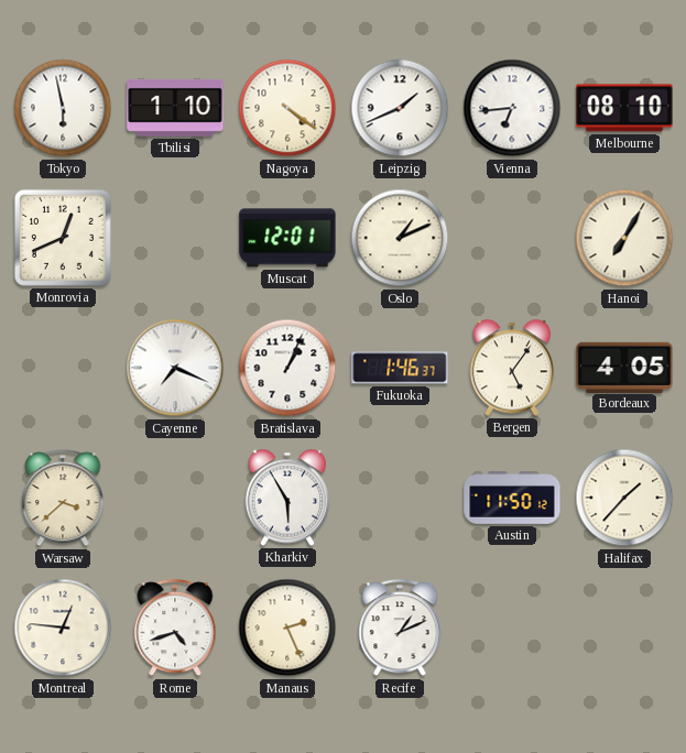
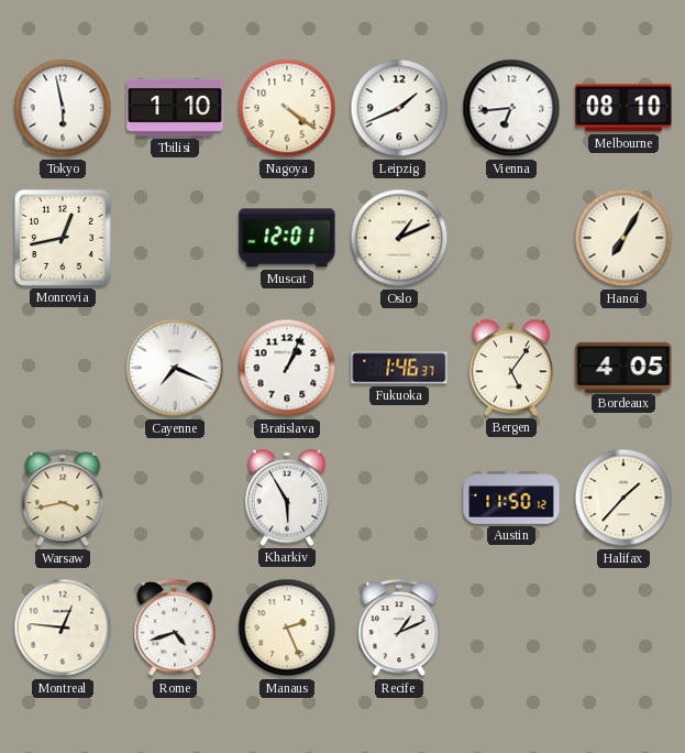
Monrovia: 12:41 -> 12:43
Warsaw: 3:38 -> 3:43
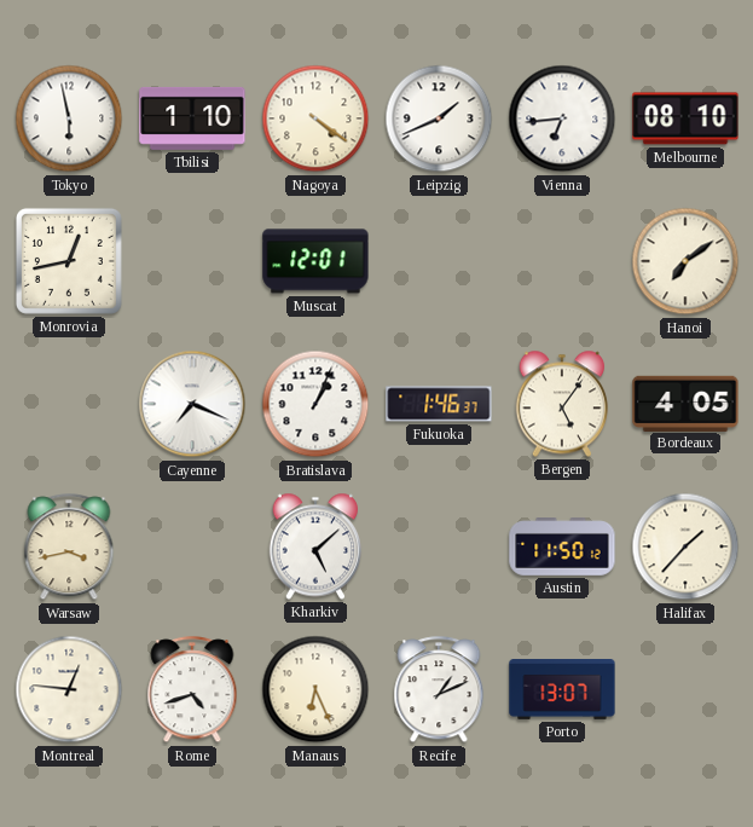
Oslo: 1:11 -> none
Hanoi: 7:05 -> 7:09
Kharkiv: 5:55 -> 5:08
Manaus: 2:26 -> 6:26
Porto: none -> 13:07
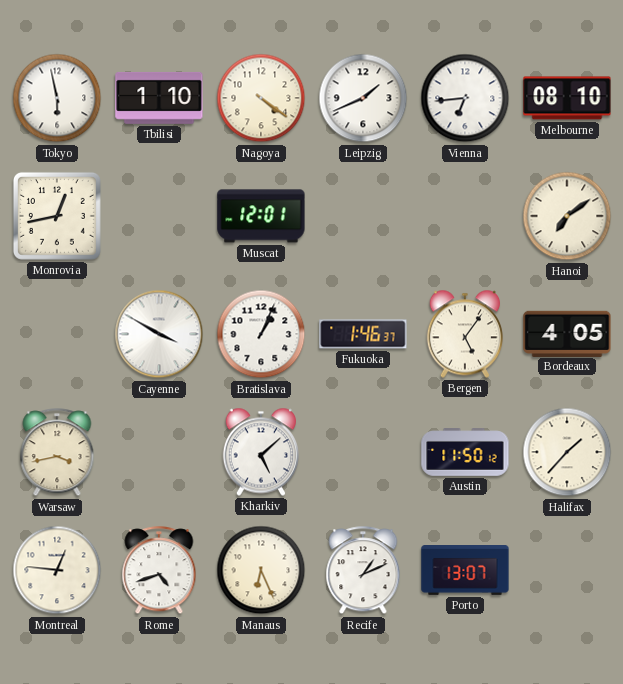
Cayenne: 7:19 -> 3:50
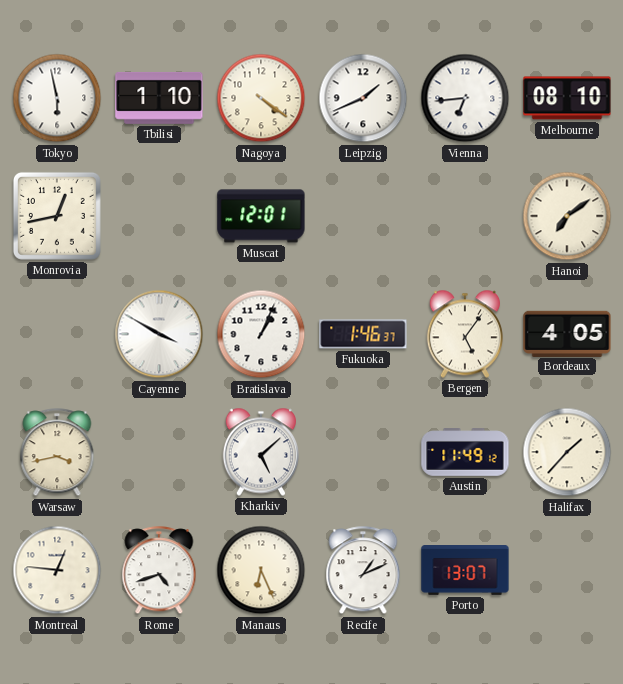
Austin: 11:50 -> 11:49
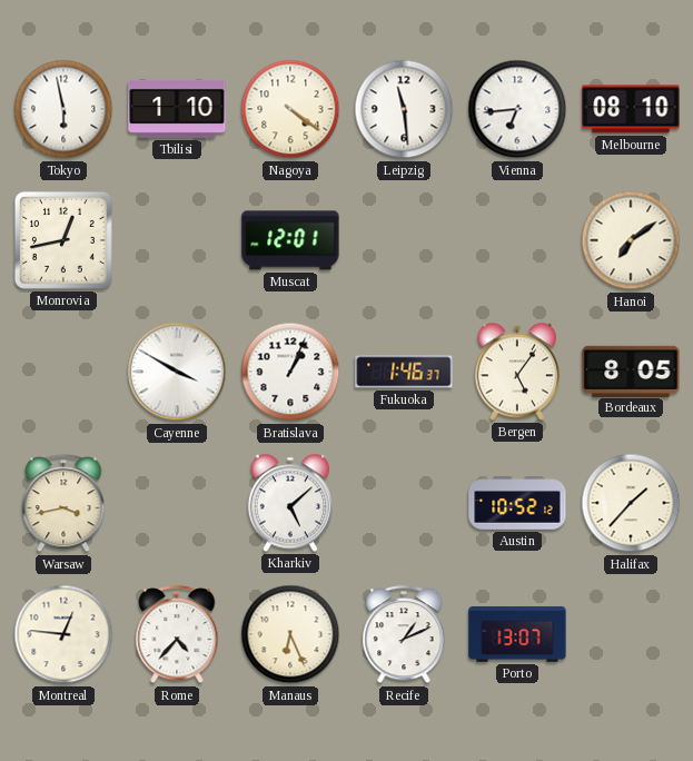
Leipzig: 1:41 -> 11:29
Bordeaux: 4:05 -> 8:05
Austin: 11:49 -> 10:52
Rome: 4:42 -> 4:37
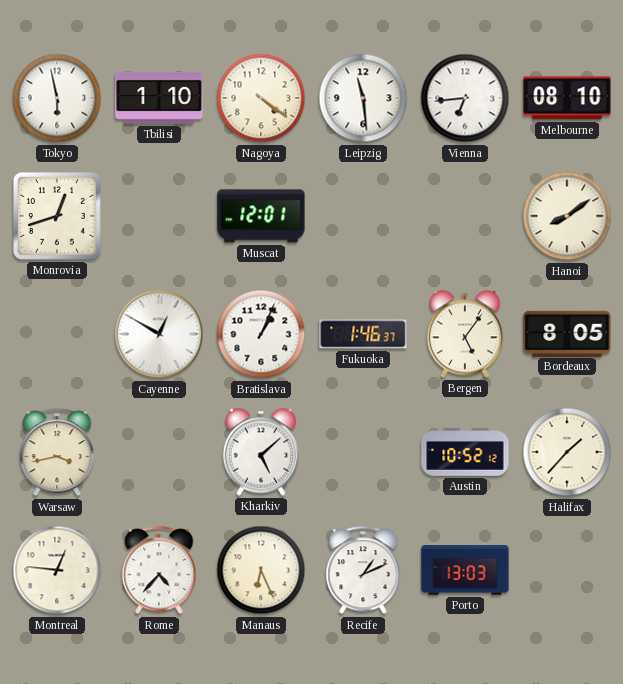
Monrovia: 12:43 -> 12:42
Hanoi: 7:09 -> 8:09
Cayenne: 3:50 -> 12:50
Porto: 13:07 -> 13:03
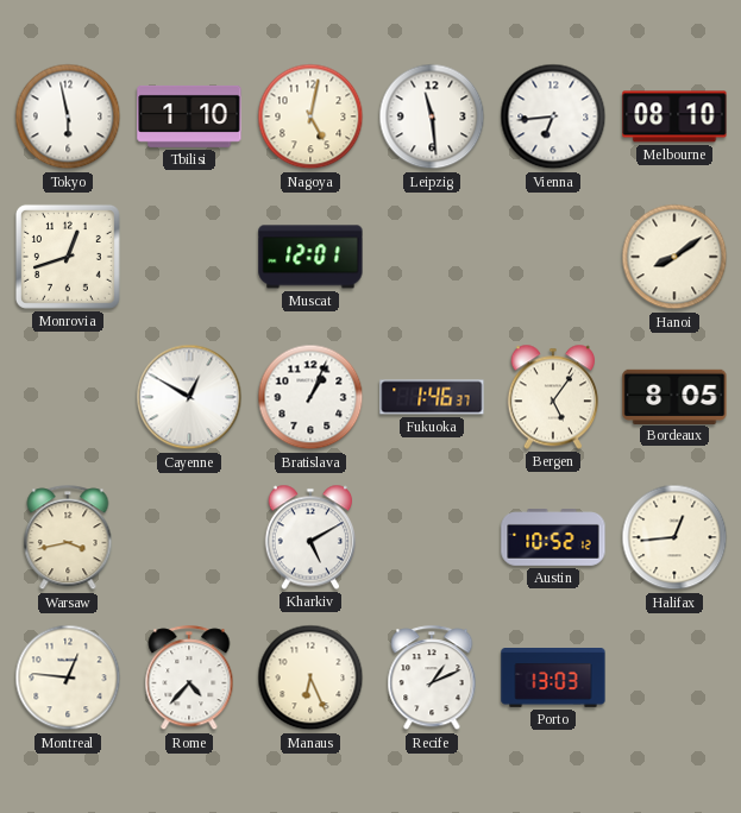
Nagoya: 4:21 -> 5:02
Kharkiv: 5:08 -> 5:10
Halifax: 1:37 -> 12:44
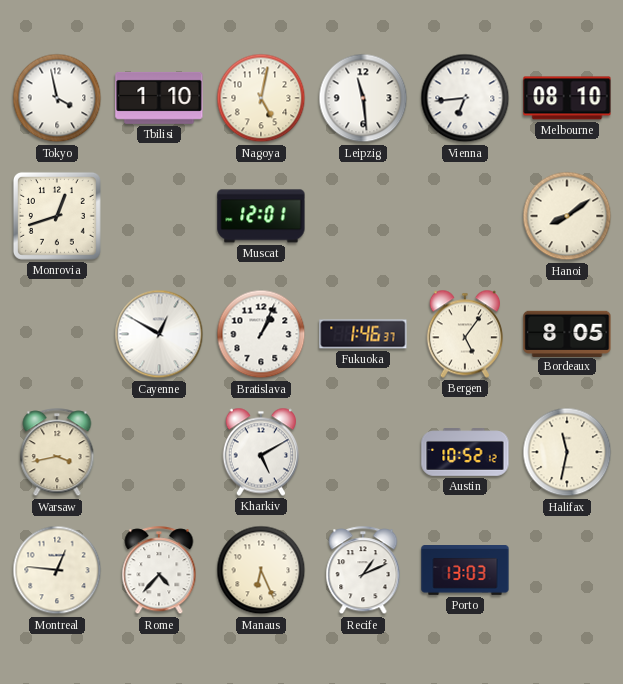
Tokyo: 5:58 -> 3:58
Halifax: 12:44 -> 11:32
